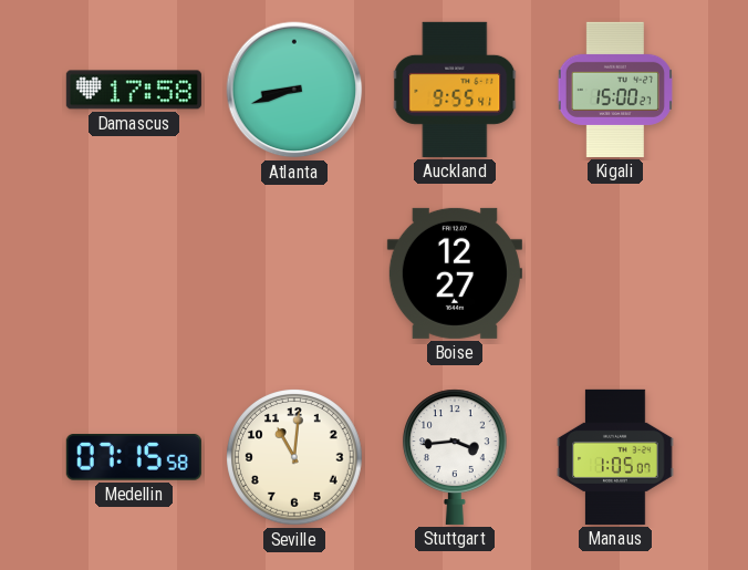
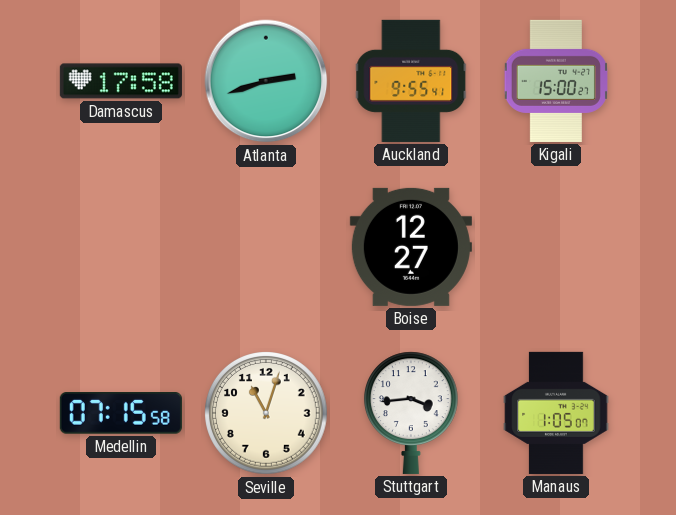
Atlanta: 8:42 -> 2:42
Seville: 11:01 -> 11:03
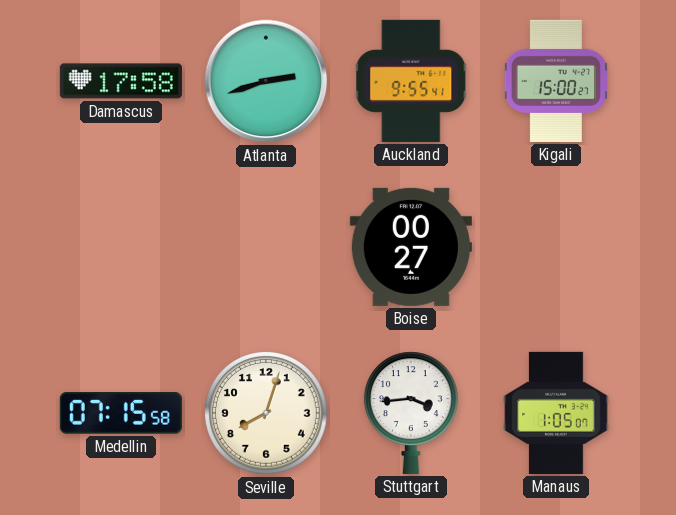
Boise: 12:27 -> 00:27
Seville: 11:03 -> 8:03
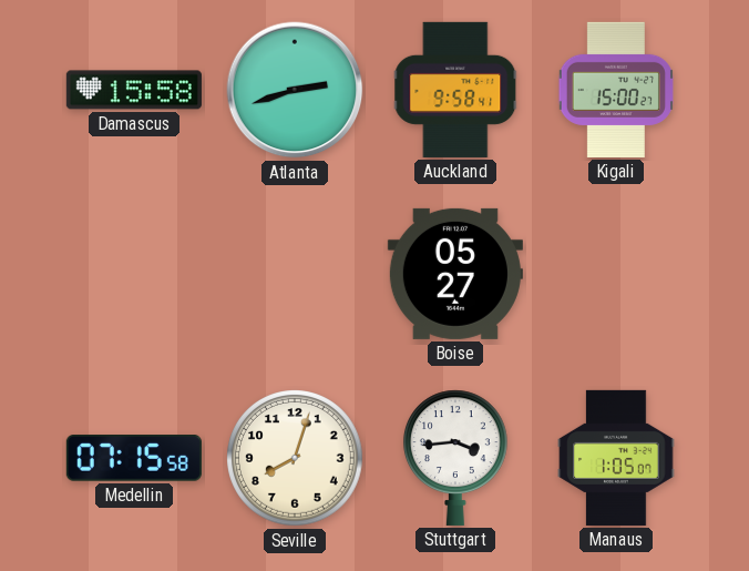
Damascus: 17:58 -> 15:58
Auckland: 9:55 -> 9:58
Boise: 00:27 -> 05:27
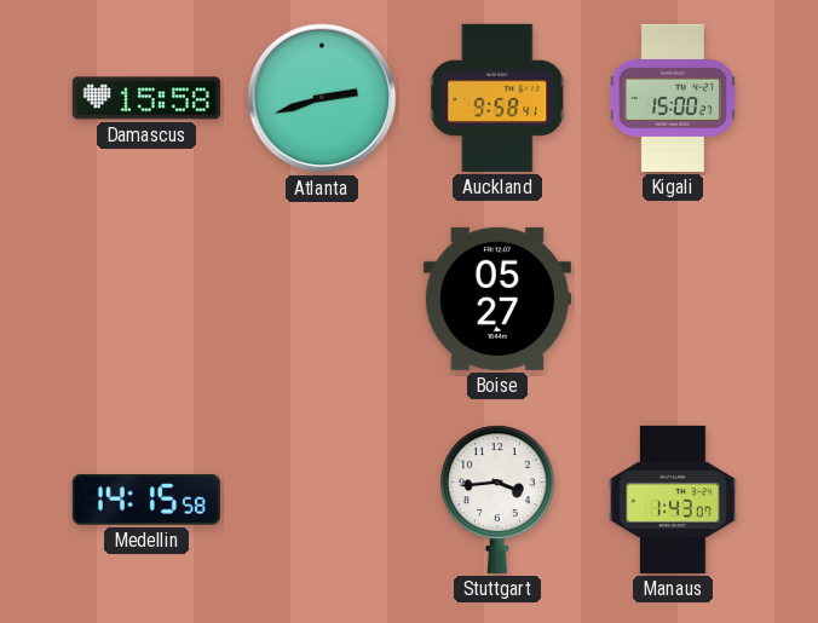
Medellin: 07:15 -> 14:15
Seville: 8:03 -> none
Manaus: 1:05 -> 1:43
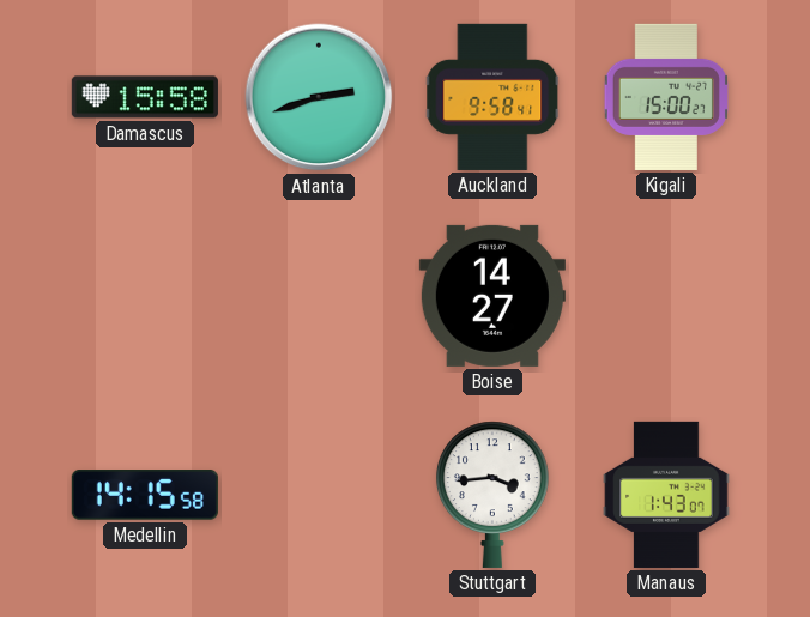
Boise: 05:27 -> 14:27
